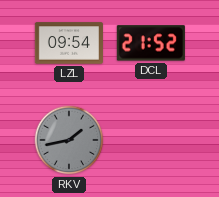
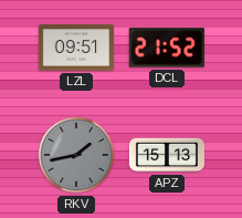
LZL: 09:54 -> 09:51
APZ: none -> 15:13
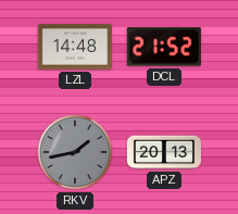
LZL: 09:51 -> 14:48
APZ: 15:13 -> 20:13
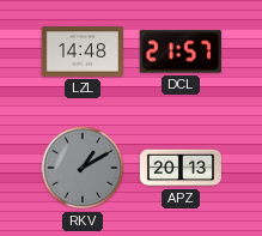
DCL: 21:52 -> 21:57
RKV: 1:43 -> 1:10
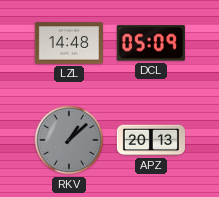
DCL: 21:57 -> 05:09
RKV: 1:10 -> 1:08
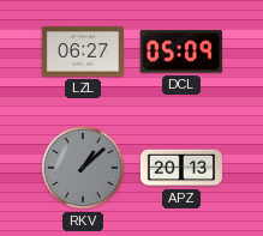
LZL: 14:48 -> 06:27
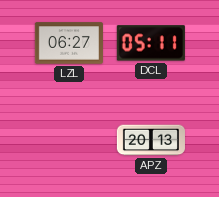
DCL: 05:09 -> 05:11
RKV: 1:08 -> none
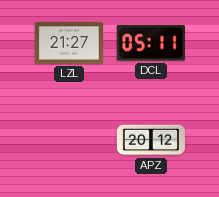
LZL: 06:27 -> 21:27
APZ: 20:13 -> 20:12
